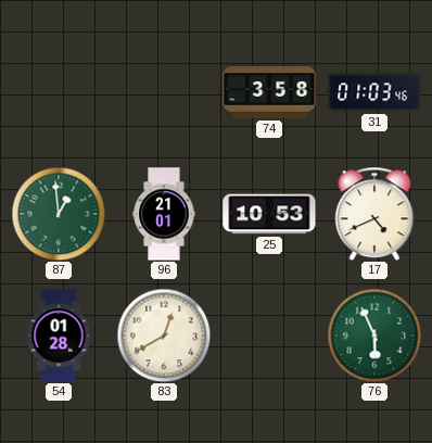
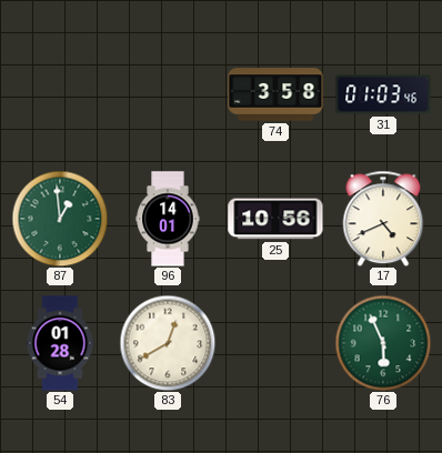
96: 21:01 -> 14:01
25: 10:53 -> 10:56
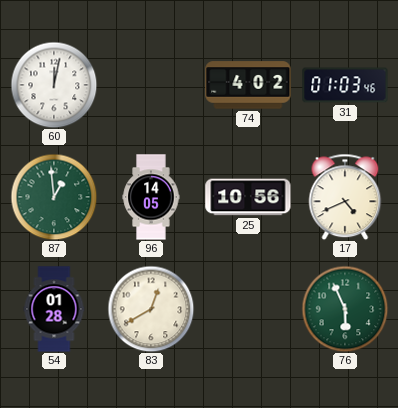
60: none -> 12:02
74: 3:58 -> 4:02
96: 14:01 -> 14:05
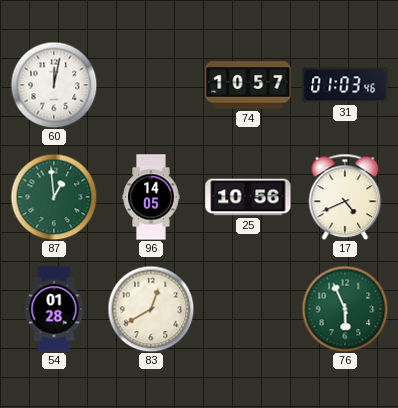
74: 4:02 -> 10:57
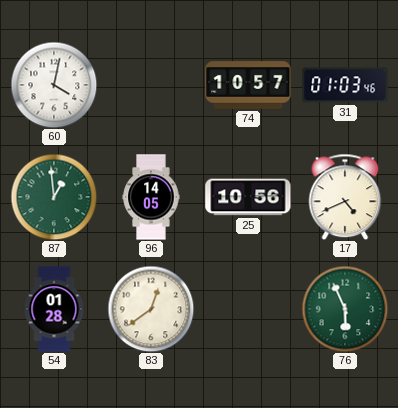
60: 12:02 -> 4:02
83: 12:40 -> 12:39
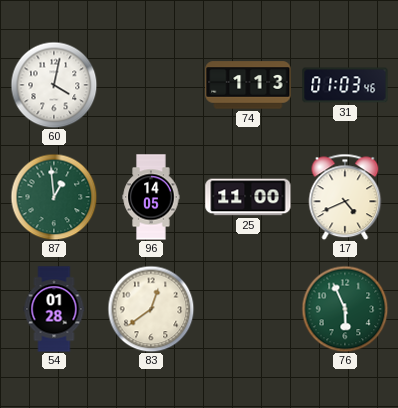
74: 10:57 -> 1:13
25: 10:56 -> 11:00
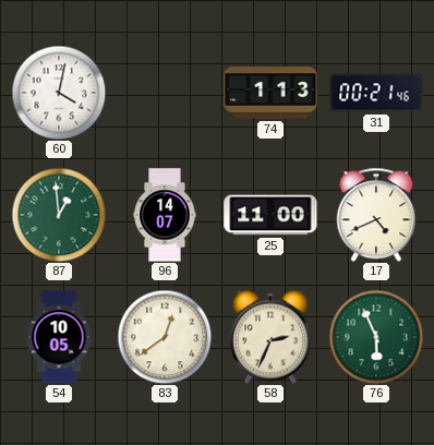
31: 01:03 -> 00:21
96: 14:05 -> 14:07
54: 01:28 -> 10:05
58: none -> 2:34
